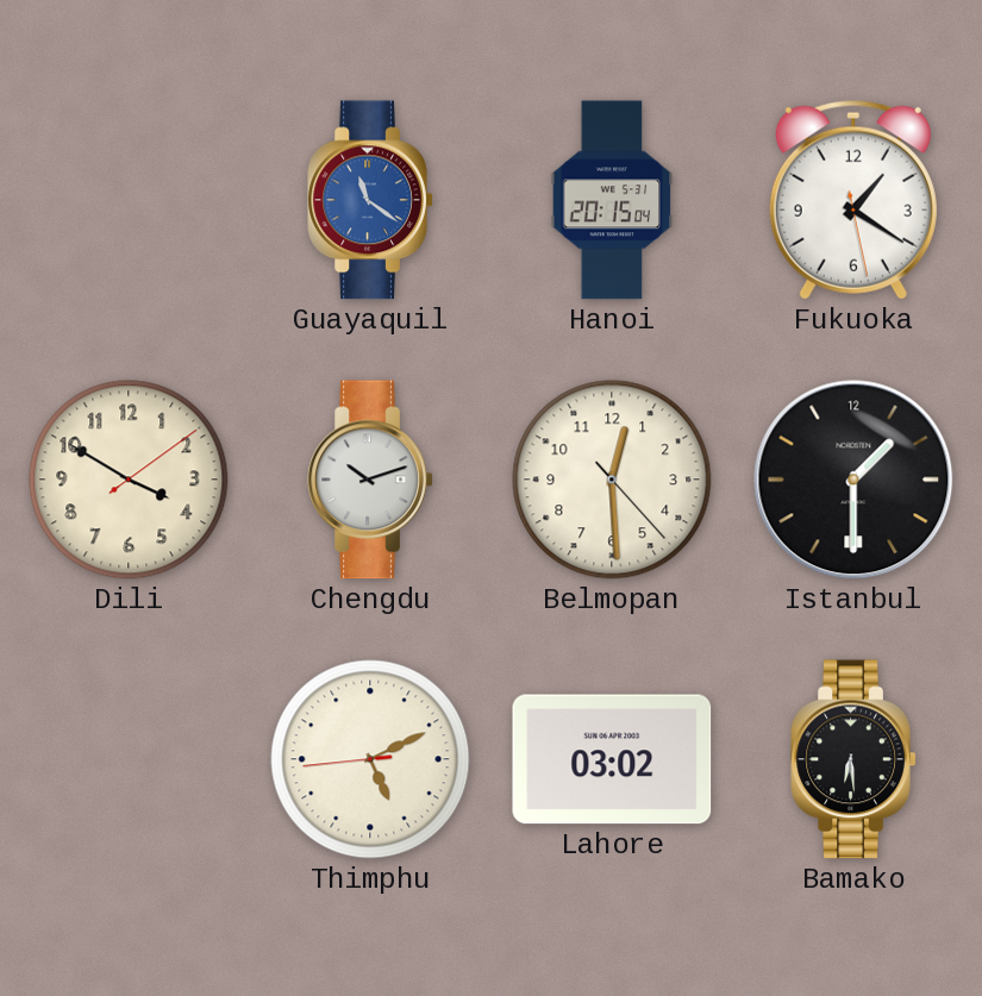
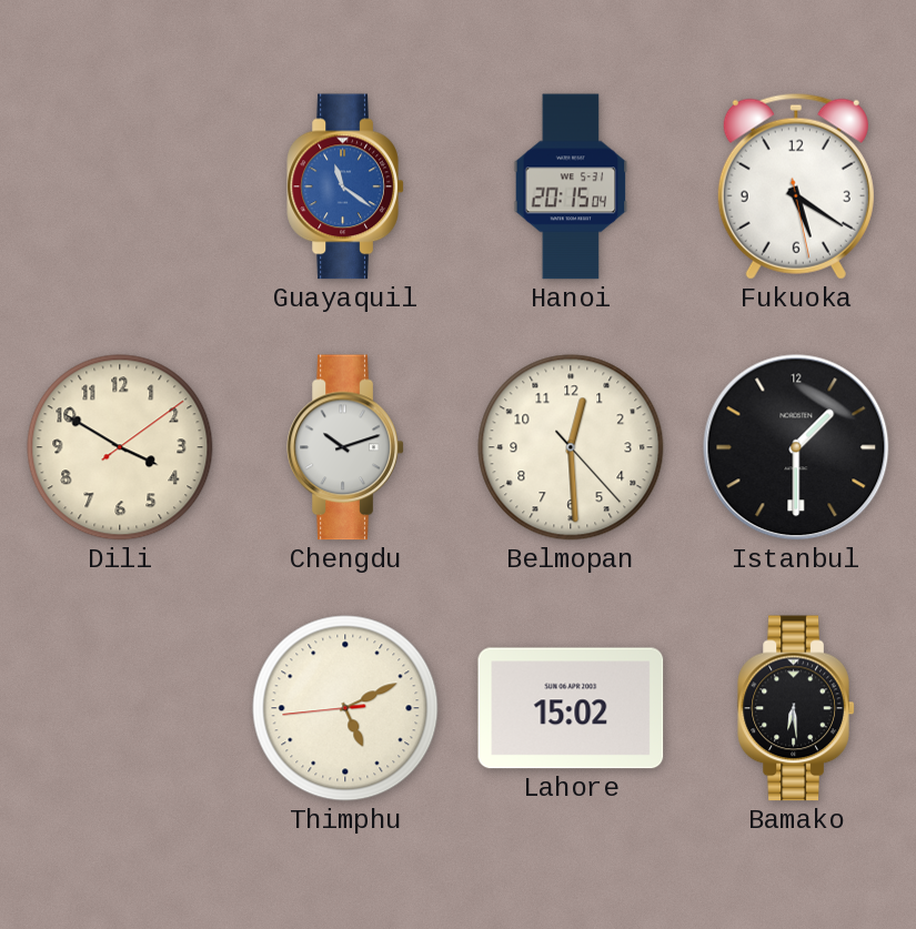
Fukuoka: 1:20 -> 5:20
Lahore: 03:02 -> 15:02
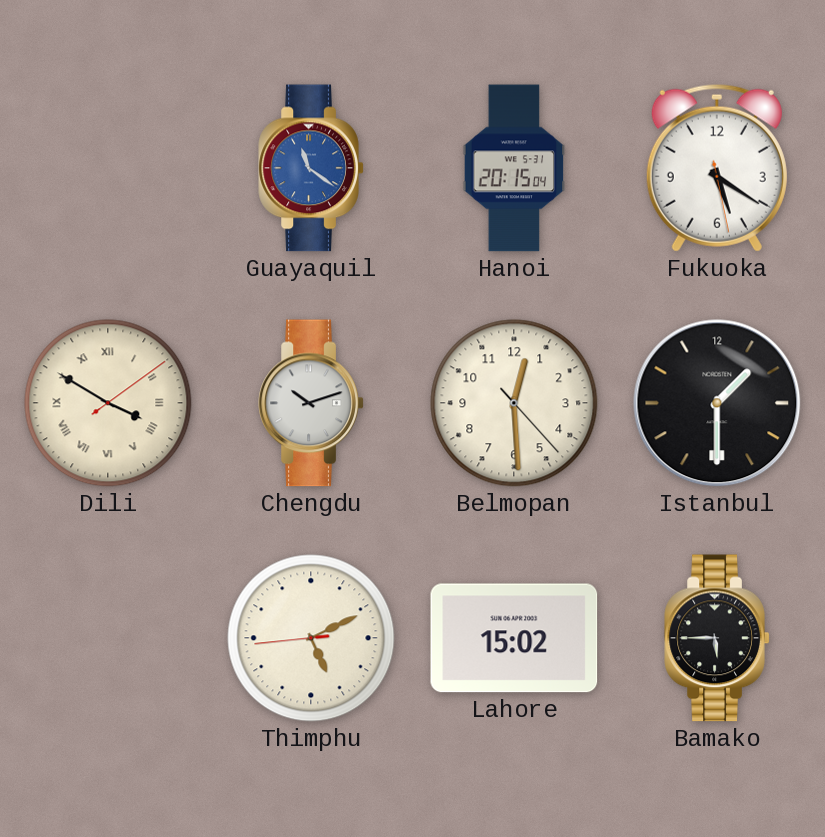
Dili numerals: Arabic -> Roman
Bamako: 6:29 -> 5:45
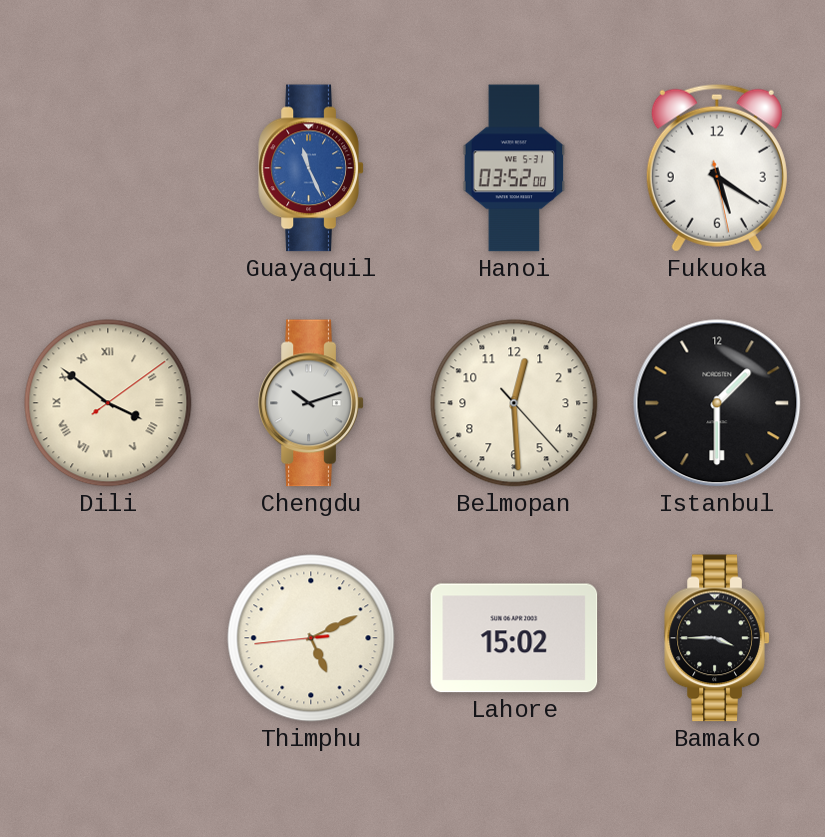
Guayaquil: 11:21 -> 11:26
Hanoi: 20:15 -> 03:52
Dili: 3:50 -> 3:51
Bamako: 5:45 -> 3:45
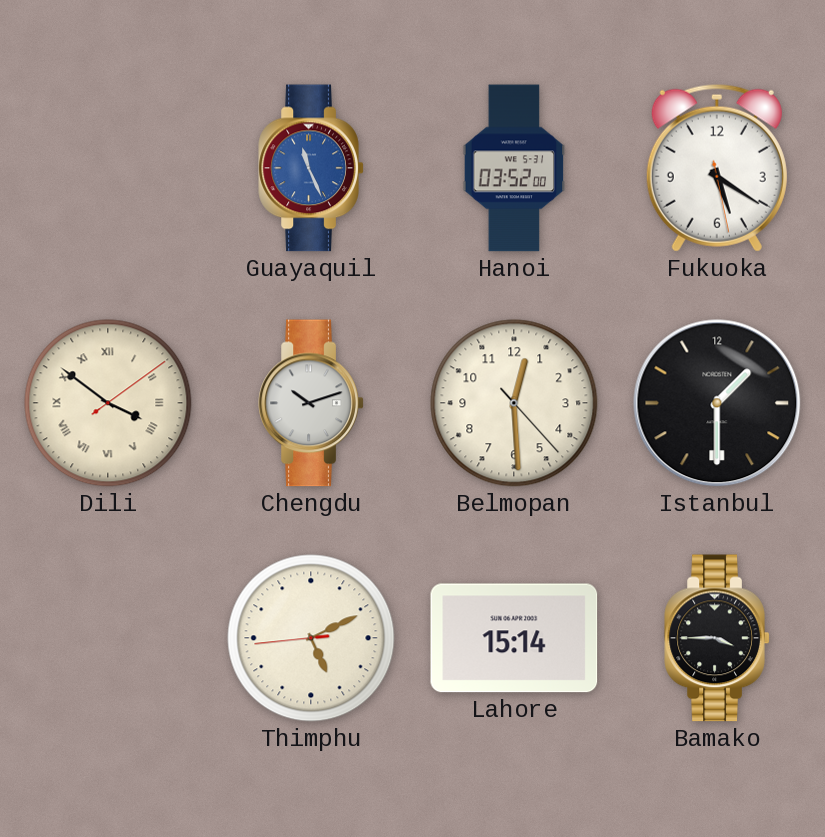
Lahore: 15:02 -> 15:14
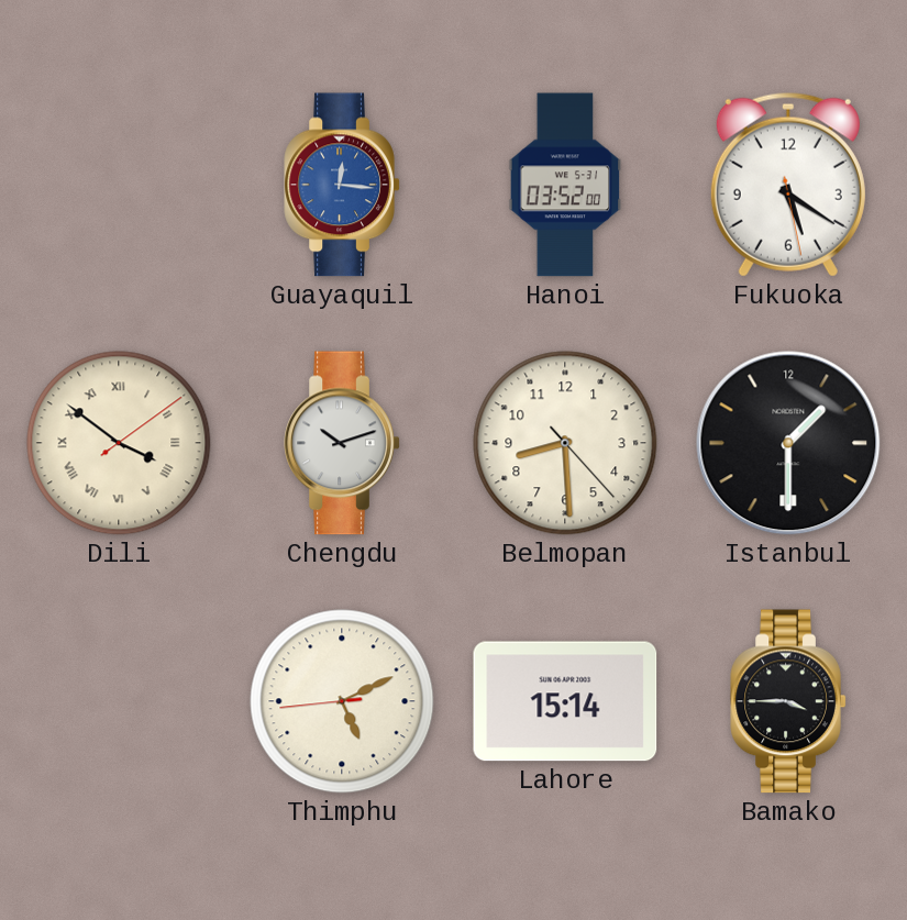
Guayaquil: 11:26 -> 12:16
Belmopan: 12:29 -> 8:29
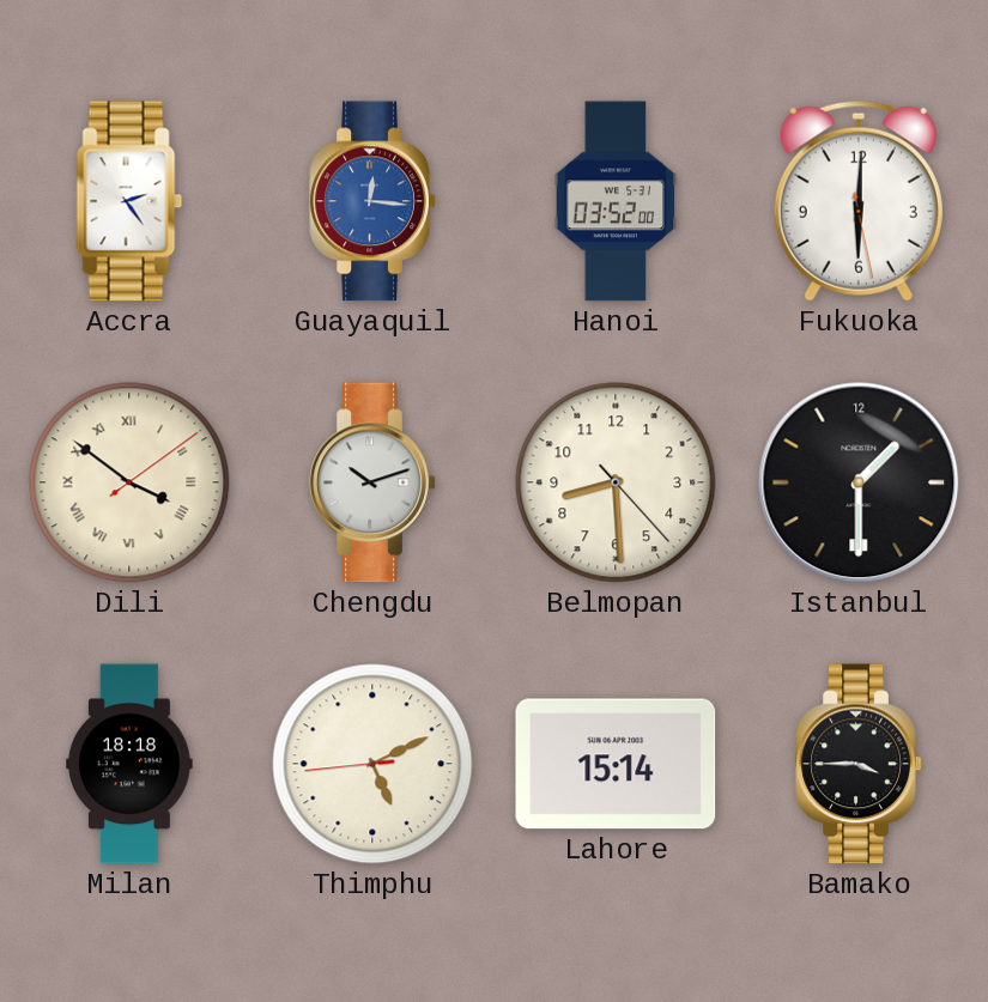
Accra: none -> 2:24
Fukuoka: 5:20 -> 6:00
Milan: none -> 18:18
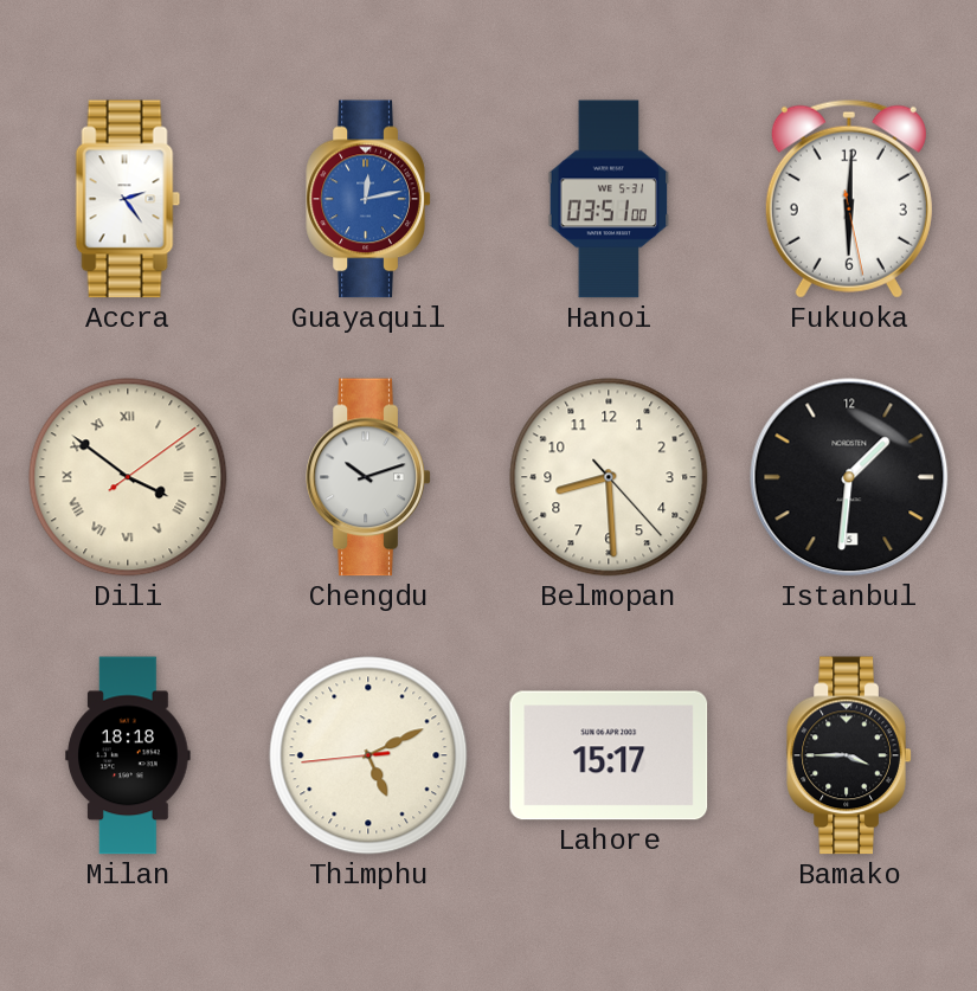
Guayaquil: 12:16 -> 12:13
Hanoi: 03:52 -> 03:51
Istanbul: 1:30 -> 1:31
Lahore: 15:14 -> 15:17
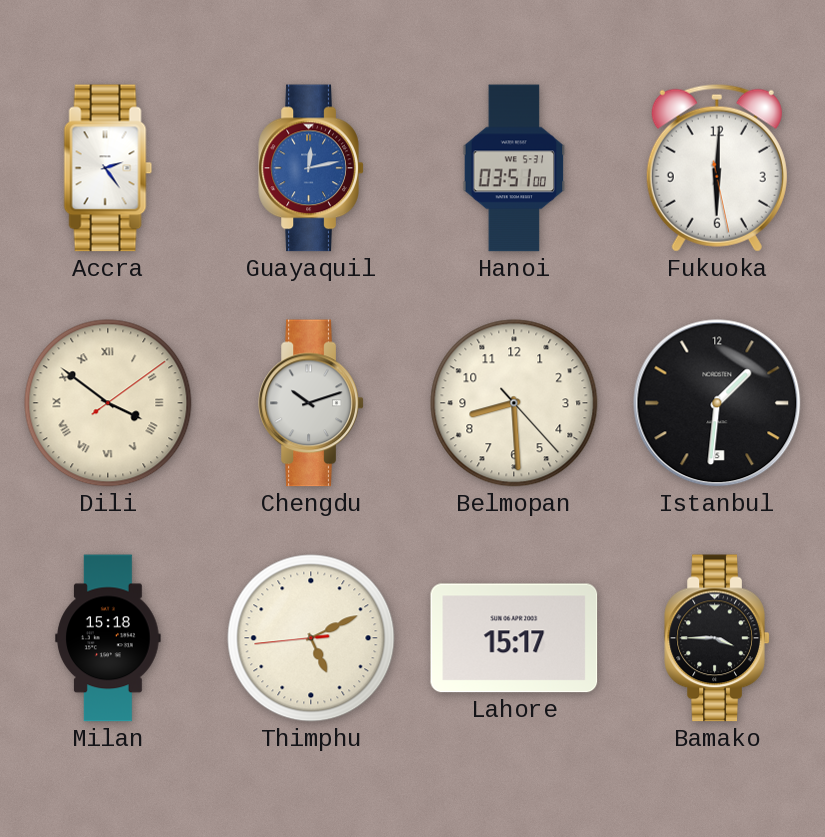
Milan: 18:18 -> 15:18
